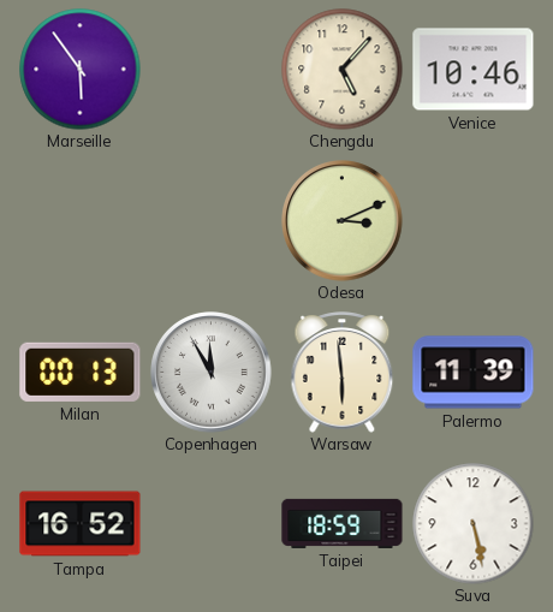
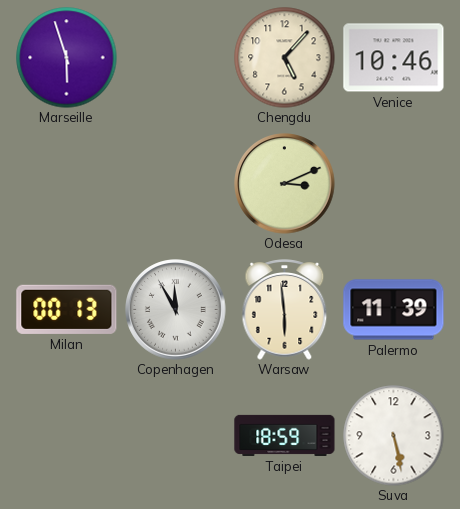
Marseille: 5:54 -> 5:57
Tampa: 16:52 -> none
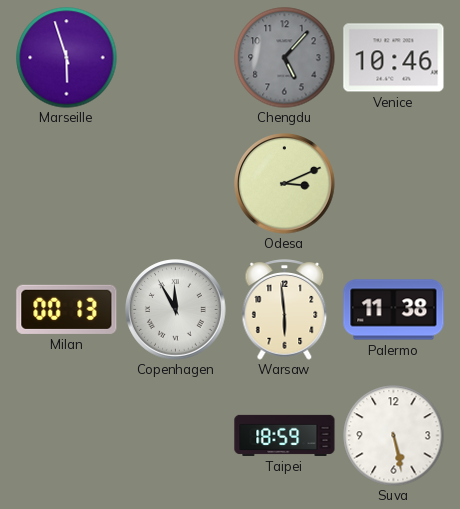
Chengdu dial: cream -> grey
Palermo: 11:39 -> 11:38
